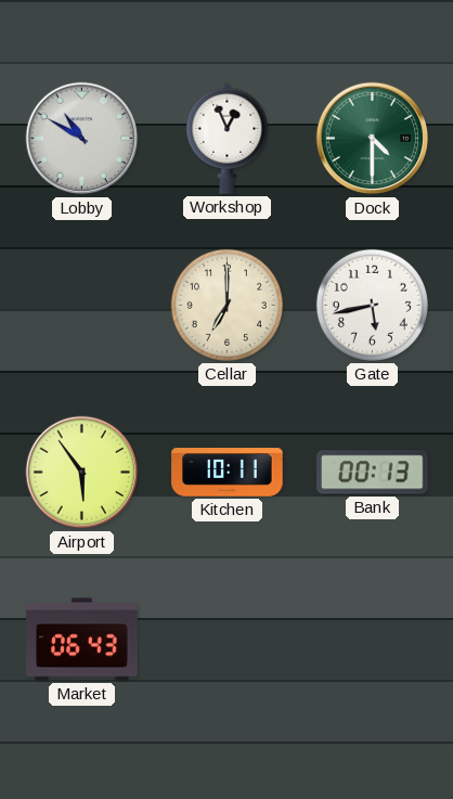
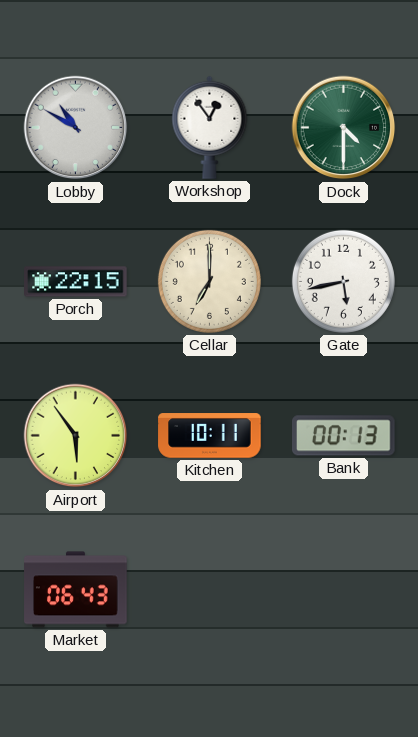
Workshop: 12:56 -> 12:54
Porch: none -> 22:15
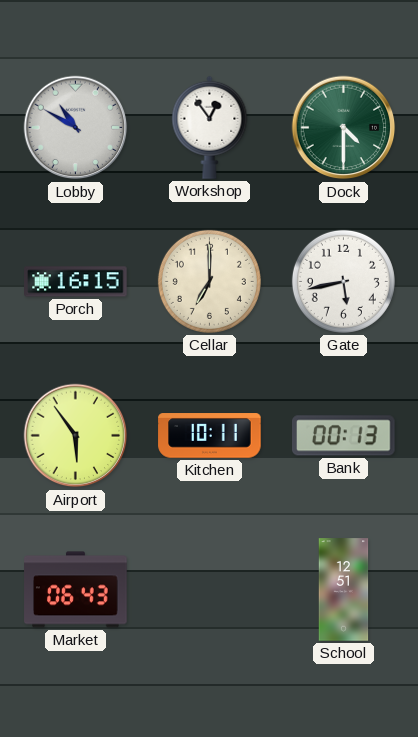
Porch: 22:15 -> 16:15
School: none -> 12:51
